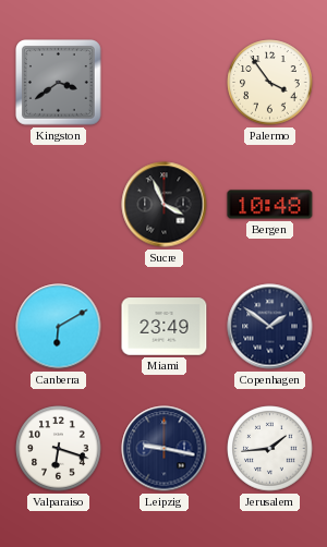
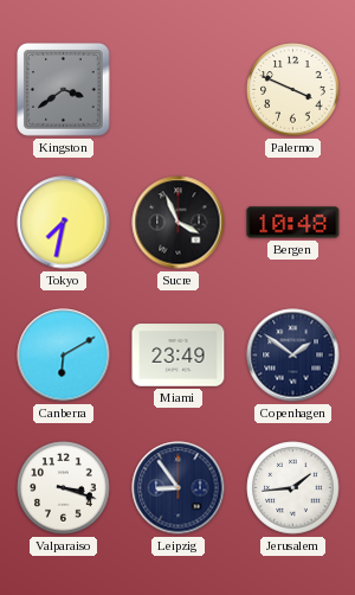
Palermo: 3:54 -> 3:49
Tokyo: none -> 7:32
Valparaiso: 6:18 -> 3:18
Leipzig: 9:17 -> 8:54
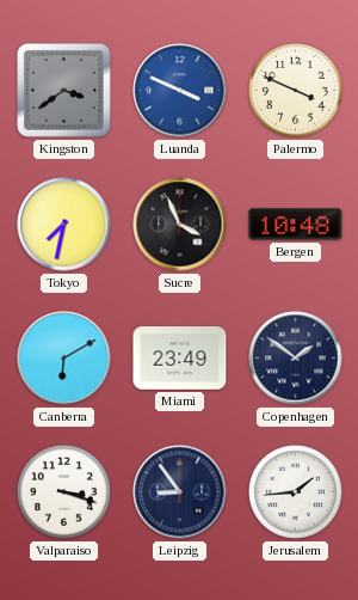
Luanda: none -> 3:49
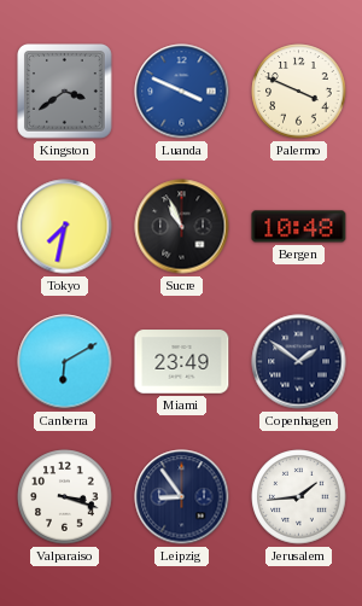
Sucre: 3:56 -> 10:56
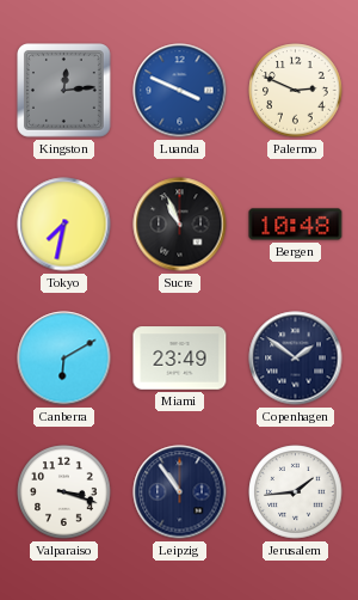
Kingston: 3:39 -> 12:14
Palermo: 3:49 -> 2:49
Leipzig: 8:54 -> 10:54
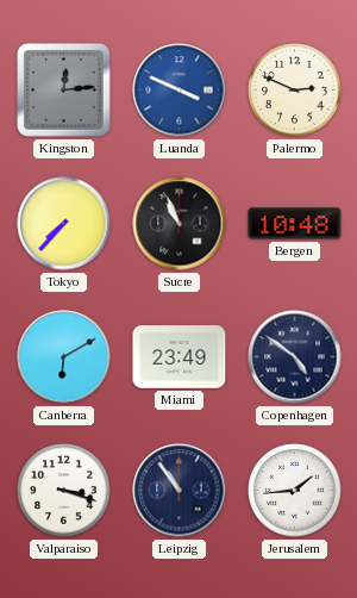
Tokyo: 7:32 -> 7:37
Copenhagen: 1:51 -> 4:51
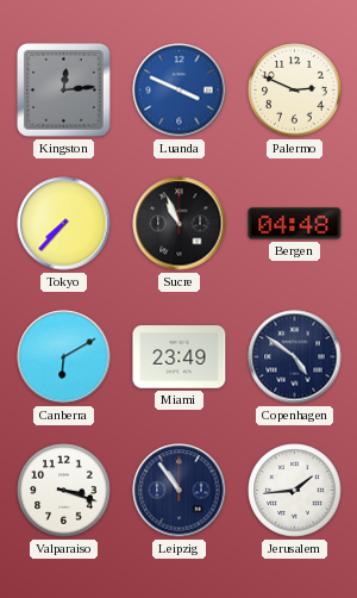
Bergen: 10:48 -> 04:48
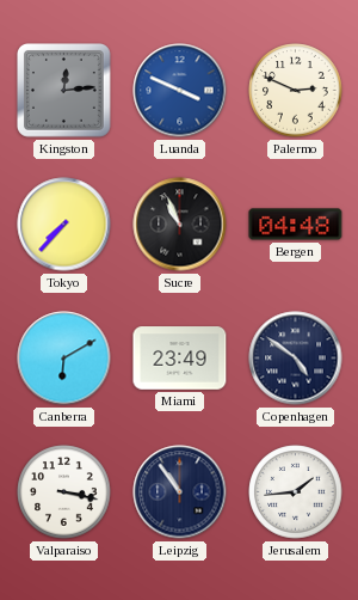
Valparaiso: 3:18 -> 3:17
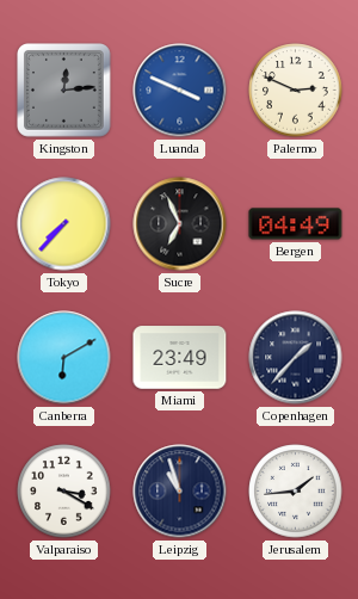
Sucre: 10:56 -> 6:56
Bergen: 04:48 -> 04:49
Copenhagen: 4:51 -> 1:37
Valparaiso: 3:17 -> 3:20
Leipzig: 10:54 -> 10:57
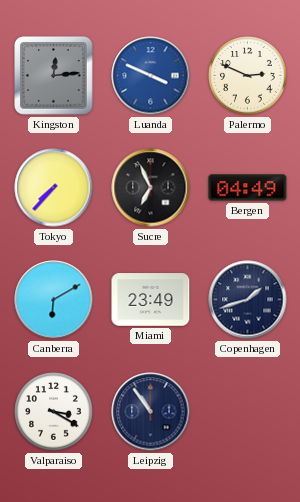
Copenhagen: 1:37 -> 1:42
Leipzig: 10:57 -> 10:54
Jerusalem: 1:44 -> none
